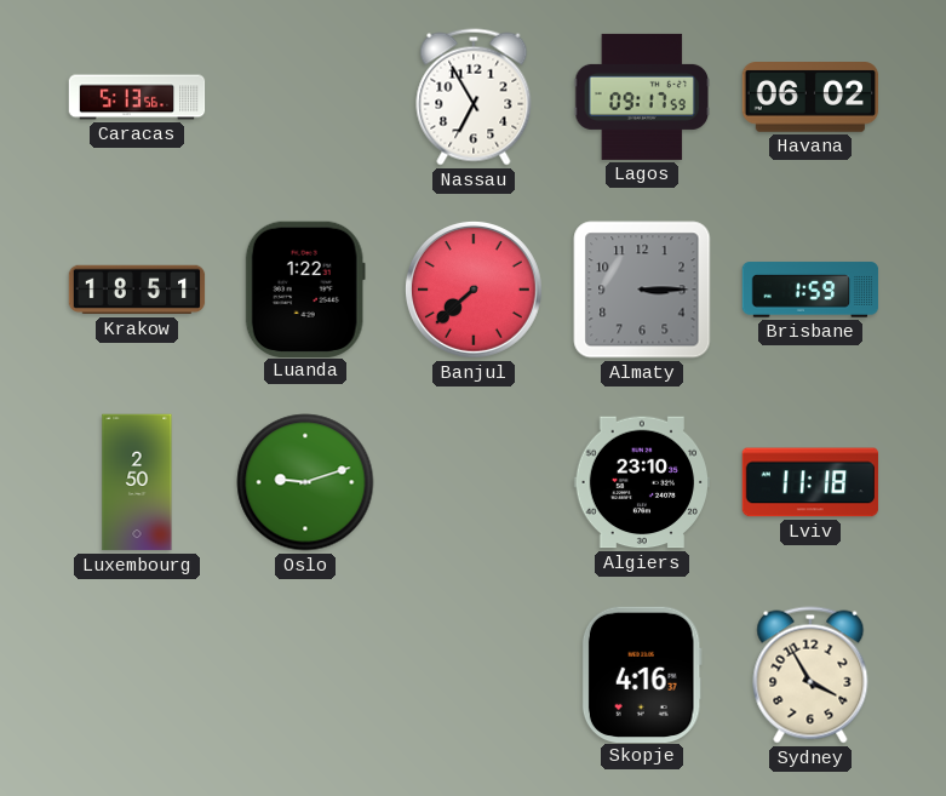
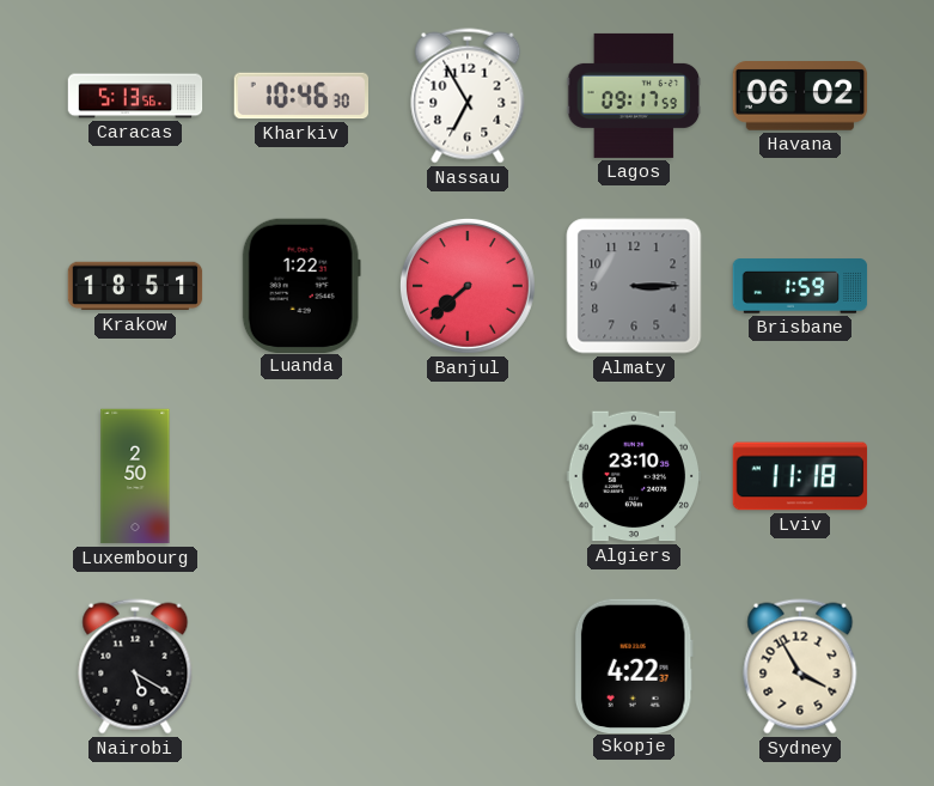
Kharkiv: none -> 10:46
Oslo: 9:12 -> none
Nairobi: none -> 5:20
Skopje: 4:16 -> 4:22
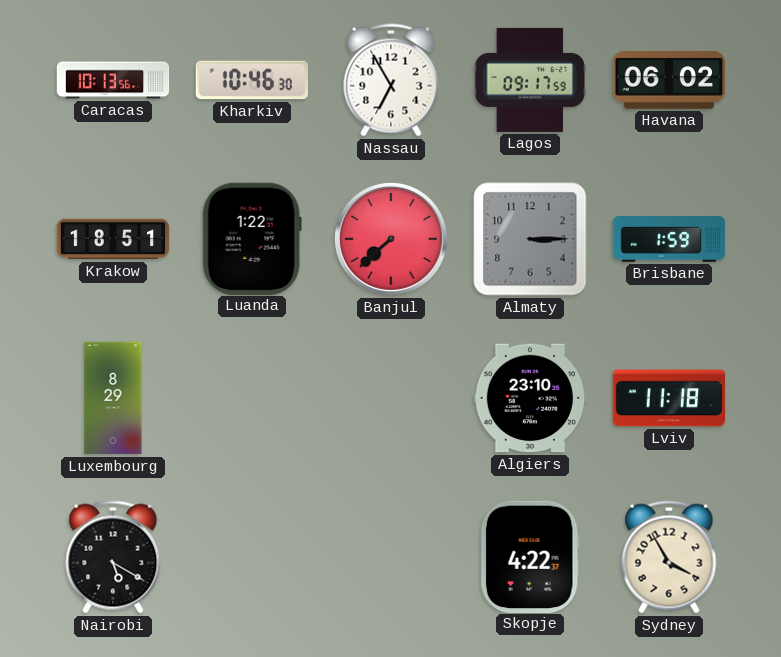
Caracas: 5:13 -> 10:13
Luxembourg: 2:50 -> 8:29
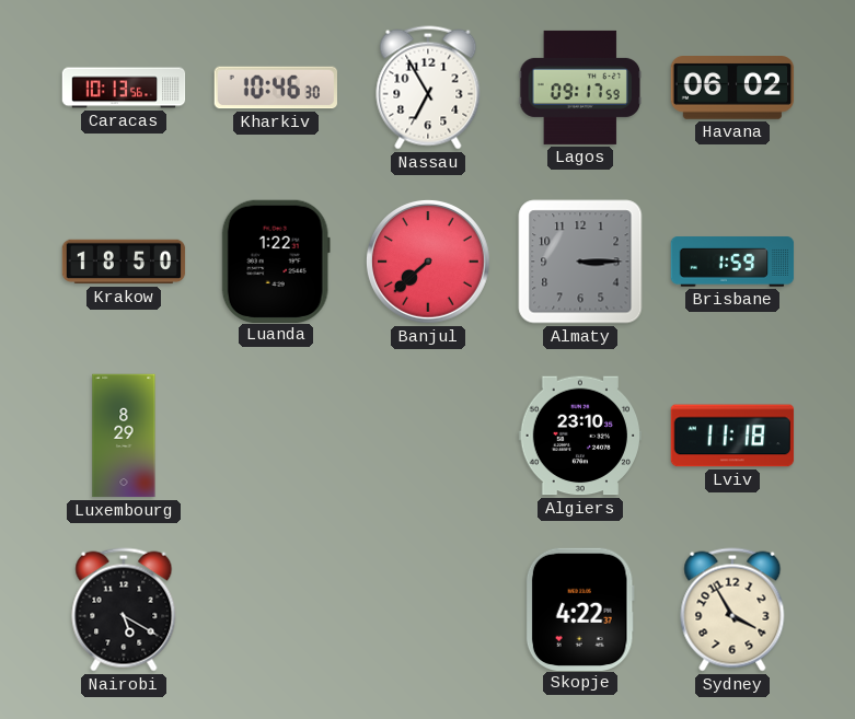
Krakow: 18:51 -> 18:50
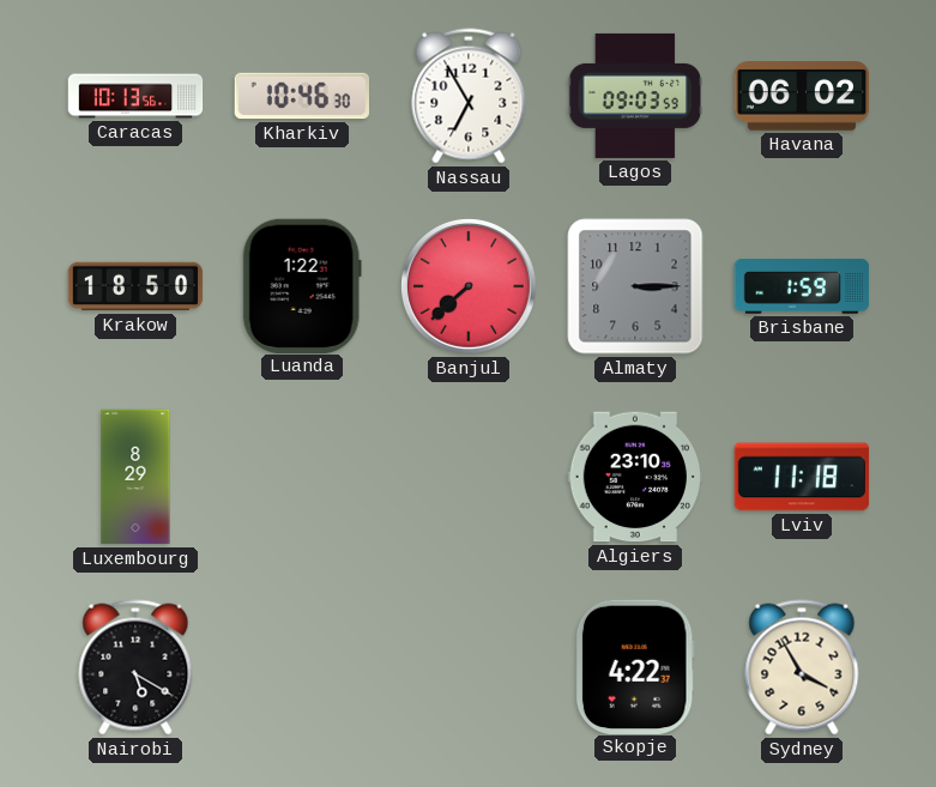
Lagos: 09:17 -> 09:03
